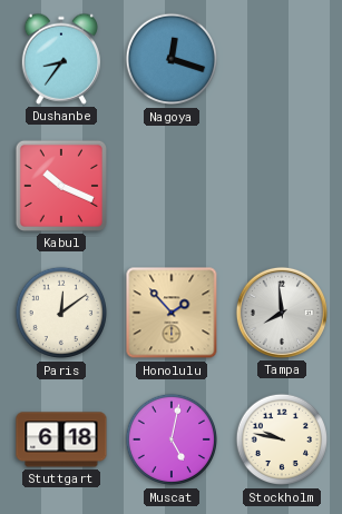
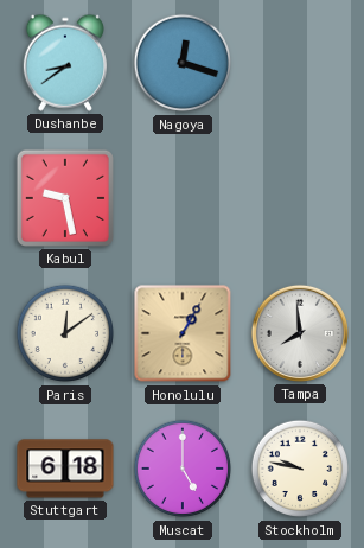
Dushanbe: 8:36 -> 8:39
Kabul: 10:19 -> 9:28
Honolulu: 1:53 -> 1:05
Muscat: 5:02 -> 5:00
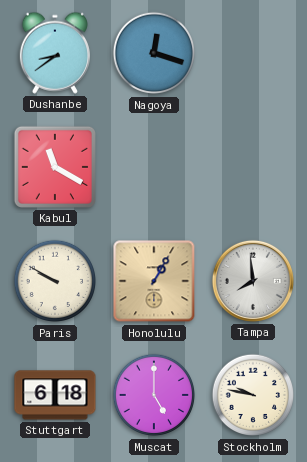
Kabul: 9:28 -> 11:20
Paris: 12:09 -> 9:50
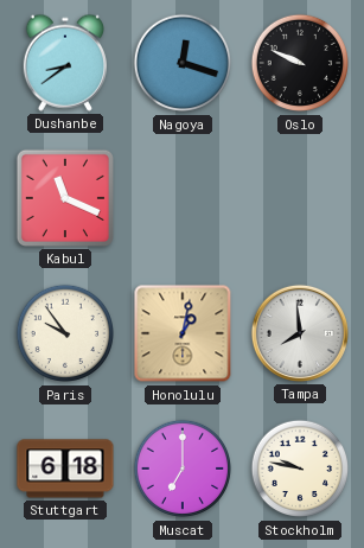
Oslo: none -> 9:49
Kabul: 11:20 -> 11:19
Paris: 9:50 -> 9:54
Honolulu: 1:05 -> 1:02
Muscat: 5:00 -> 7:00
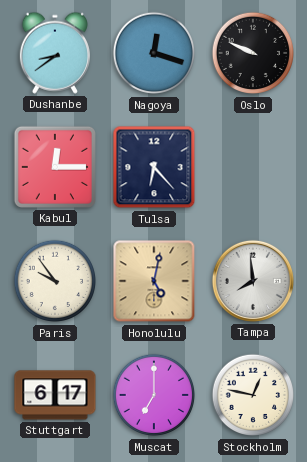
Kabul: 11:19 -> 12:15
Tulsa: none -> 6:23
Honolulu: 1:02 -> 5:02
Stuttgart: 6:18 -> 6:17
Stockholm: 9:47 -> 12:47
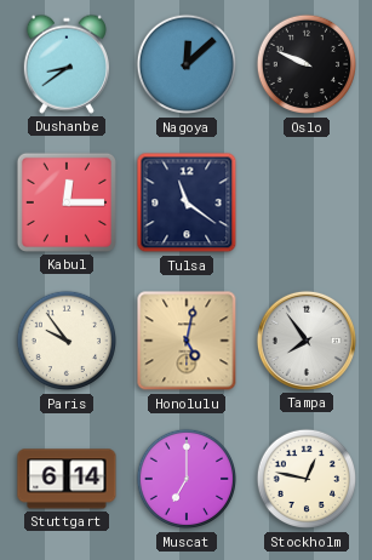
Nagoya: 12:18 -> 12:08
Tulsa: 6:23 -> 11:21
Tampa: 7:59 -> 7:54
Stuttgart: 6:17 -> 6:14
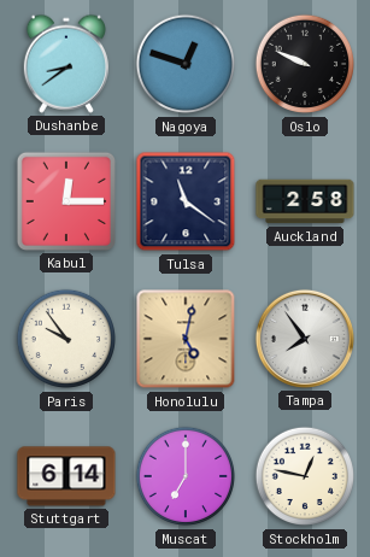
Nagoya: 12:08 -> 12:48
Auckland: none -> 2:58
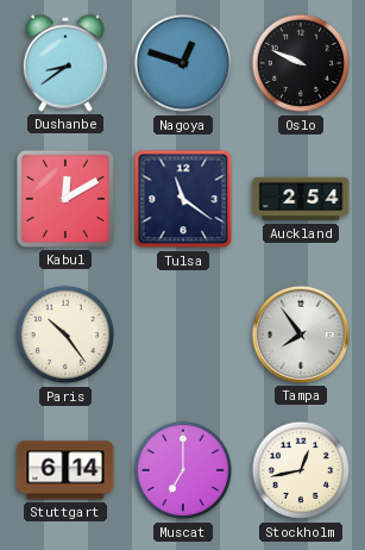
Kabul: 12:15 -> 12:10
Auckland: 2:58 -> 2:54
Paris: 9:54 -> 10:24
Honolulu: 5:02 -> none
Stockholm: 12:47 -> 12:43
